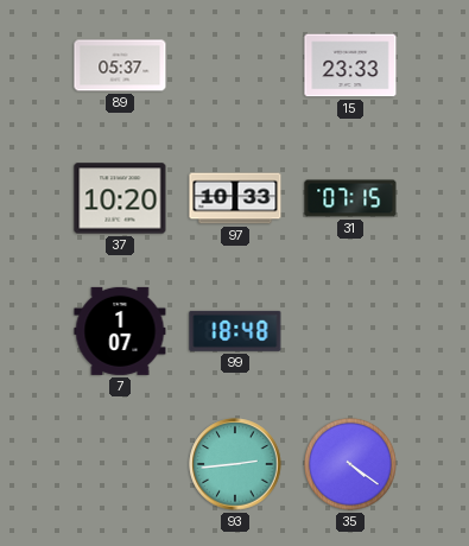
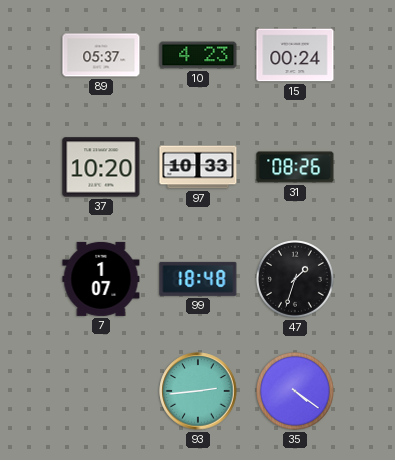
10: none -> 4:23
15: 23:33 -> 00:24
31: 07:15 -> 08:26
47: none -> 1:33
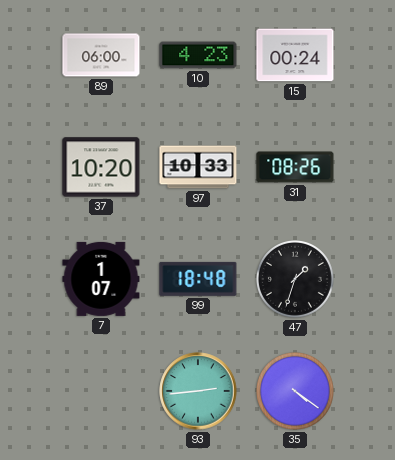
89: 05:37 -> 06:00
